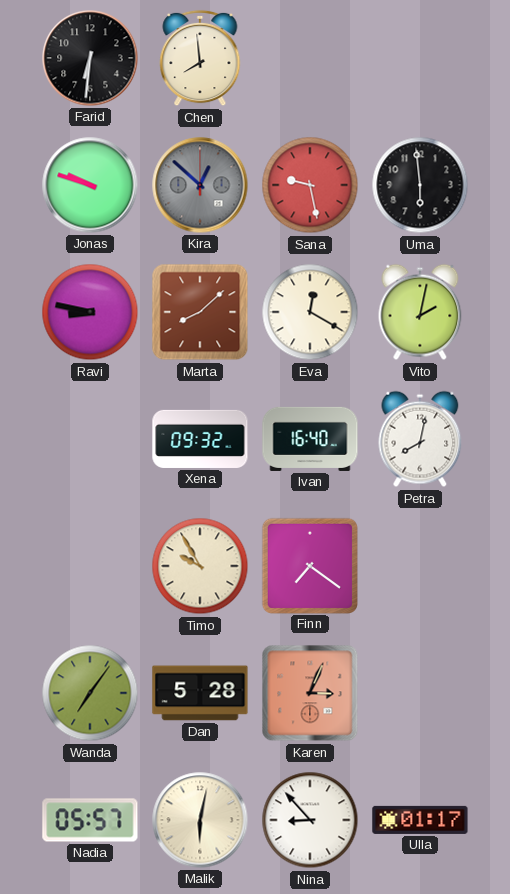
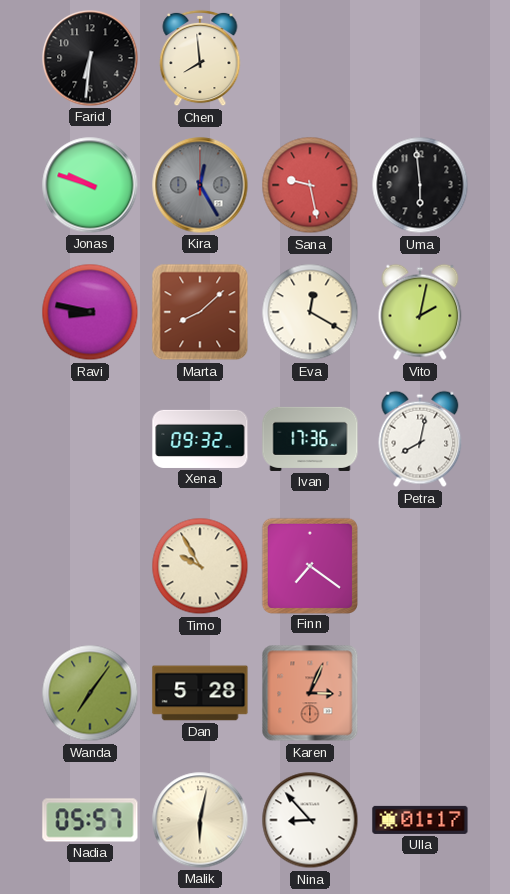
Kira: 12:52 -> 12:25
Ivan: 16:40 -> 17:36
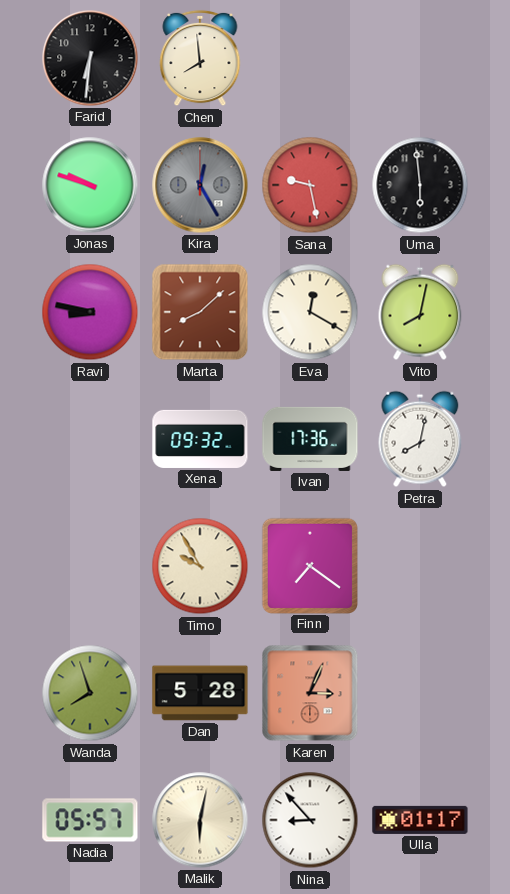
Vito: 2:02 -> 8:02
Wanda: 7:06 -> 7:57
